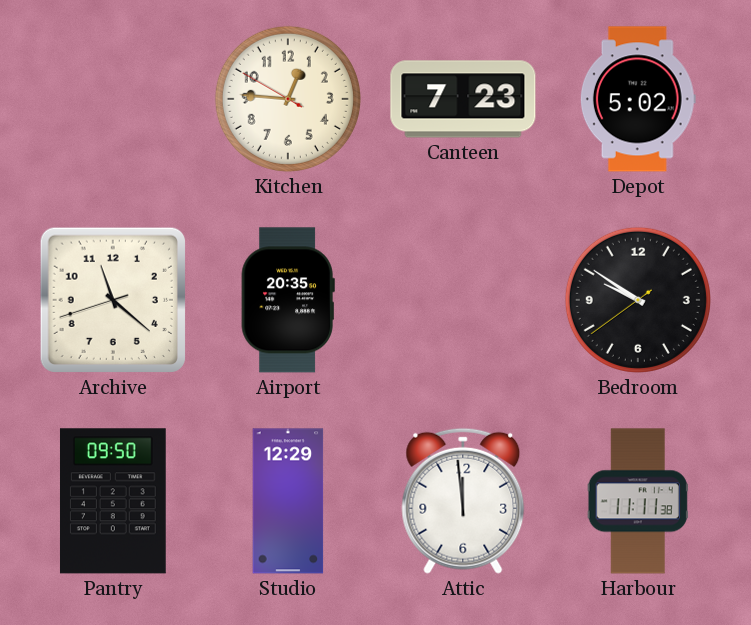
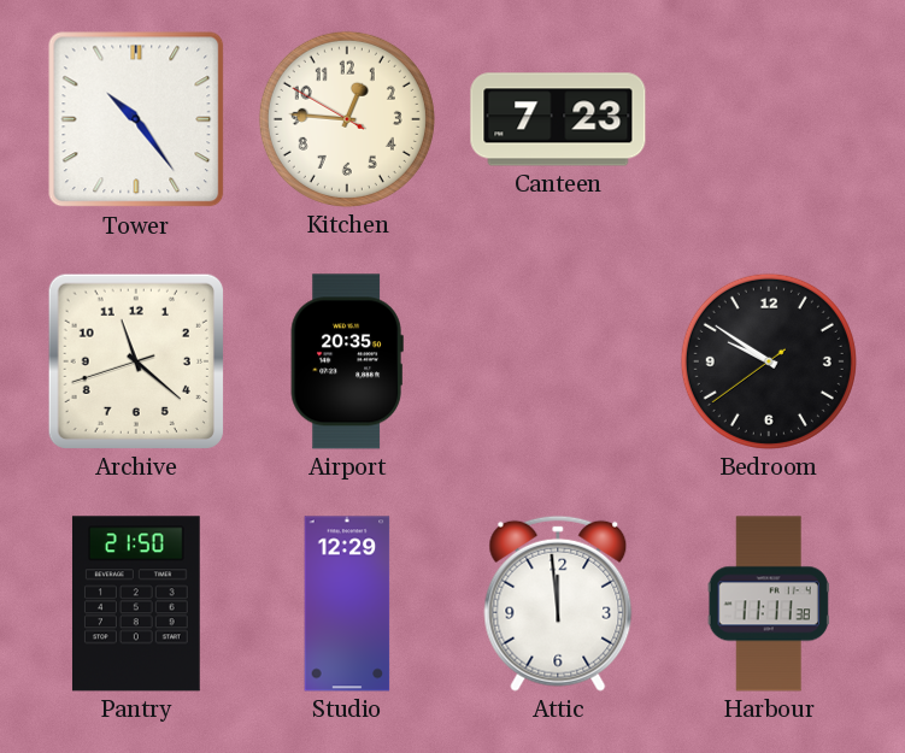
Tower: none -> 10:24
Depot: 5:02 -> none
Pantry: 09:50 -> 21:50
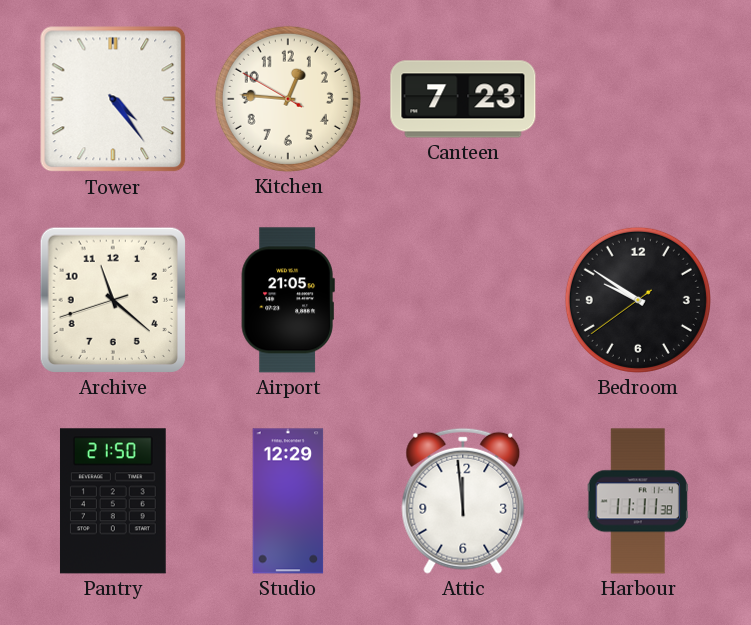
Tower: 10:24 -> 4:24
Airport: 20:35 -> 21:05
